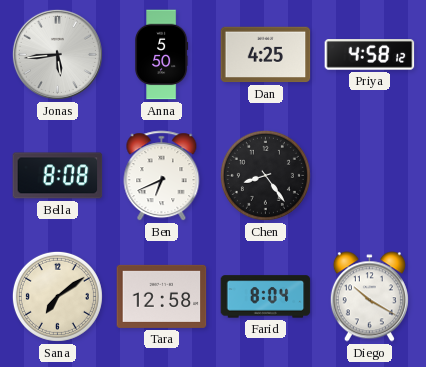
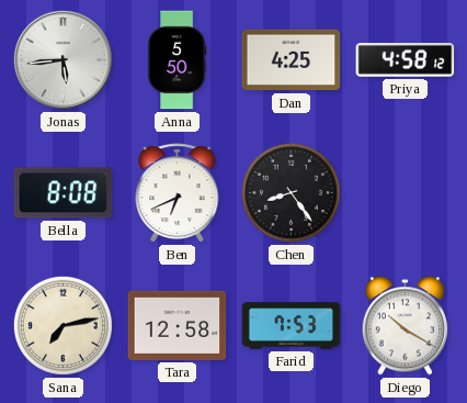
Sana: 7:09 -> 7:13
Farid: 8:04 -> 7:53
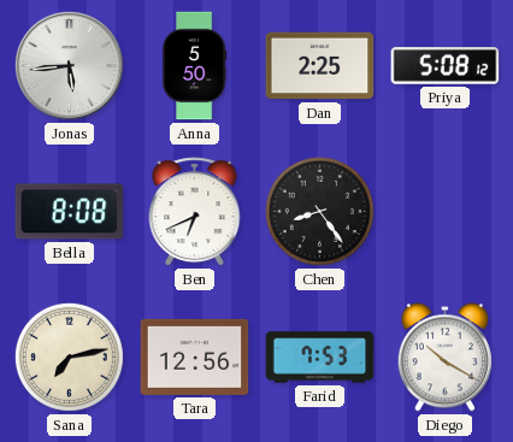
Dan: 4:25 -> 2:25
Priya: 4:58 -> 5:08
Tara: 12:58 -> 12:56
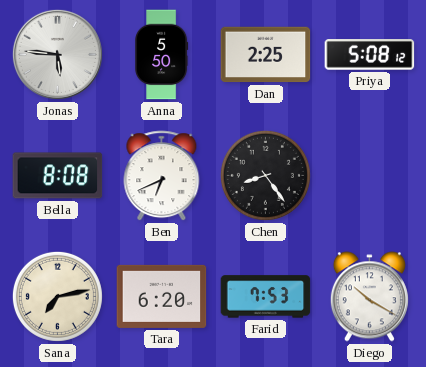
Jonas: 5:44 -> 5:46
Tara: 12:56 -> 6:20
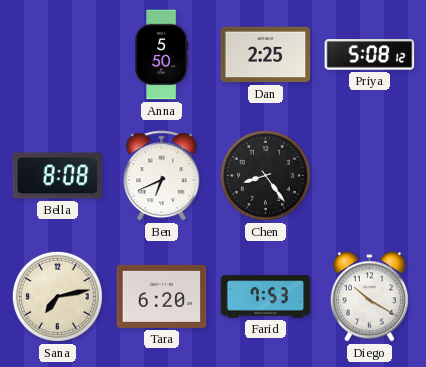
Jonas: 5:46 -> none
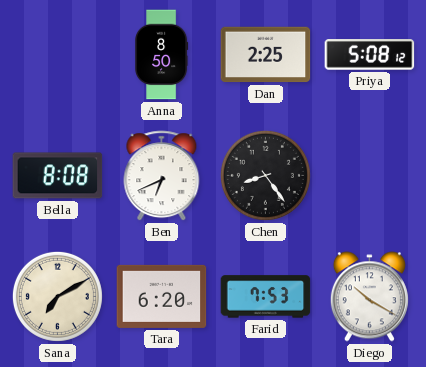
Anna: 5:50 -> 8:50
Sana: 7:13 -> 7:10
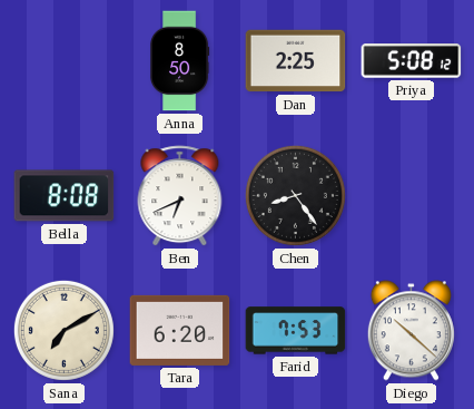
Diego: 10:20 -> 10:22
